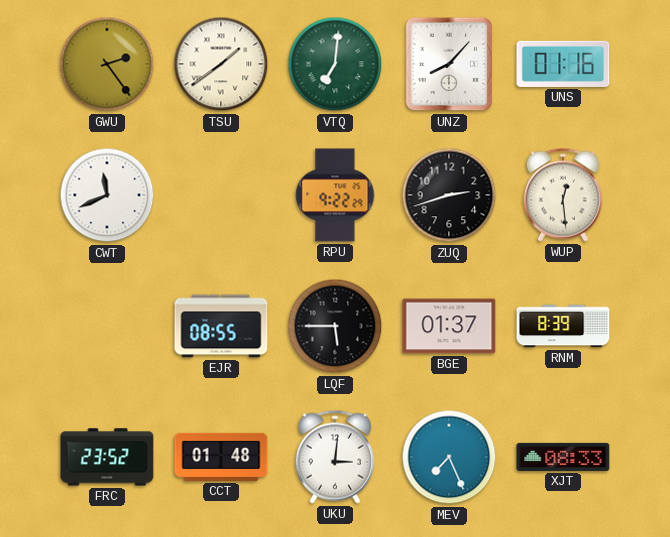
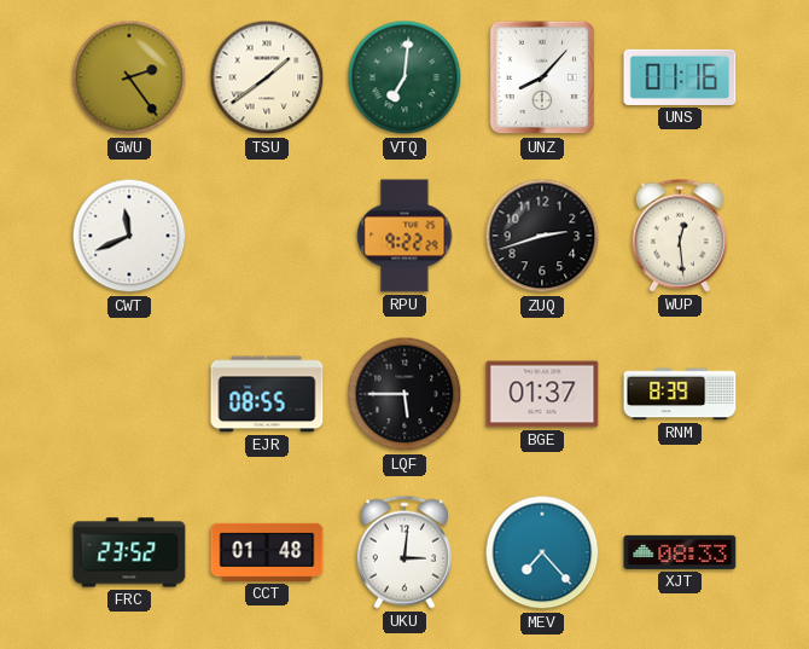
MEV: 7:26 -> 7:23
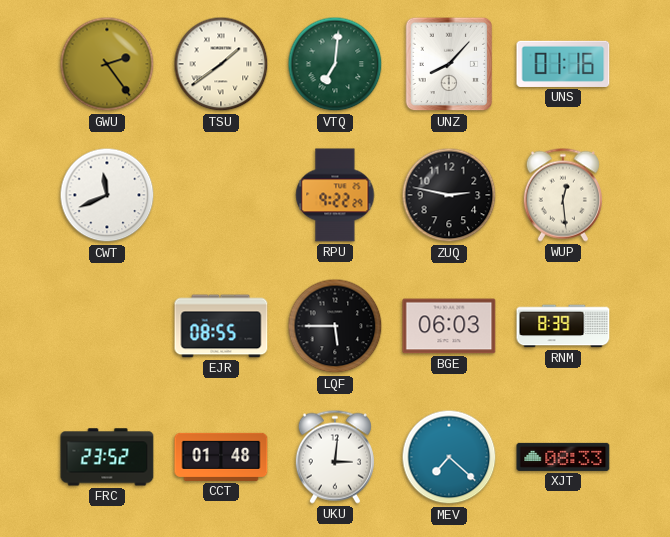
ZUQ: 2:42 -> 2:47
BGE: 01:37 -> 06:03
MEV: 7:23 -> 7:22
